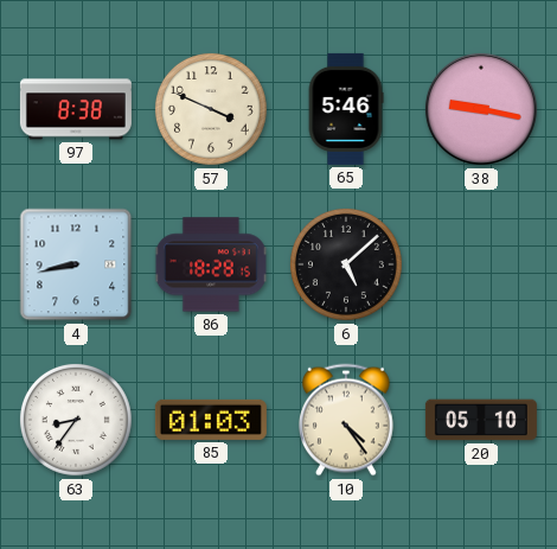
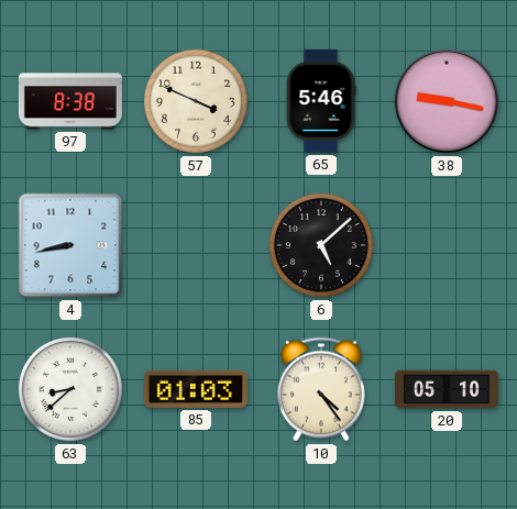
86: 18:28 -> none
63: 8:36 -> 8:38
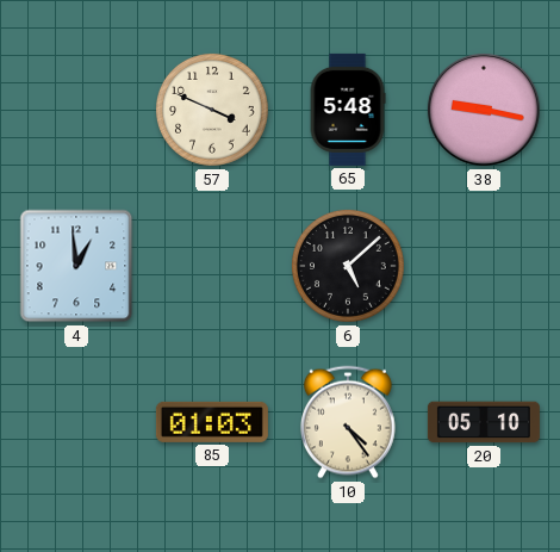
97: 8:38 -> none
65: 5:46 -> 5:48
4: 8:43 -> 12:59
63: 8:38 -> none
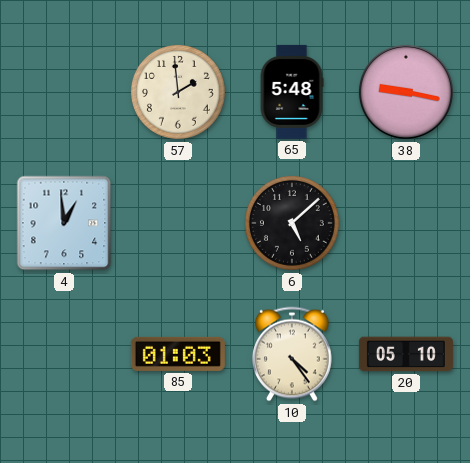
57: 3:49 -> 1:59
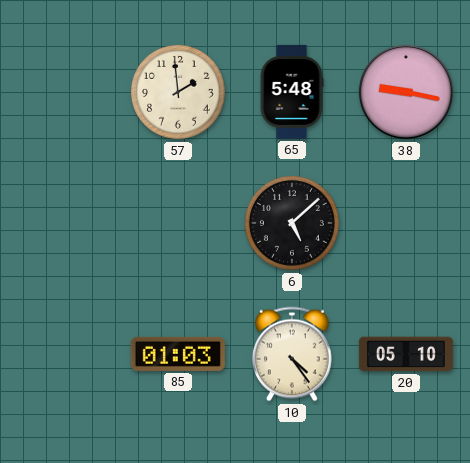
4: 12:59 -> none
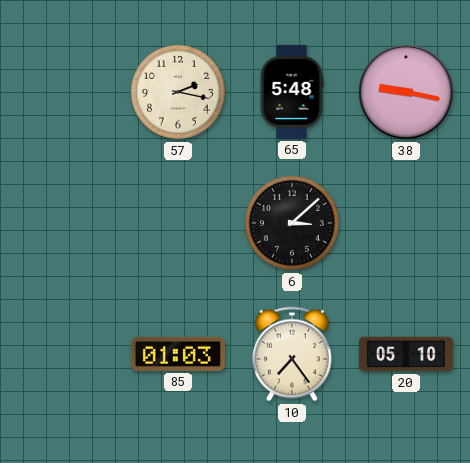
57: 1:59 -> 2:17
6: 5:08 -> 3:08
10: 4:24 -> 7:24
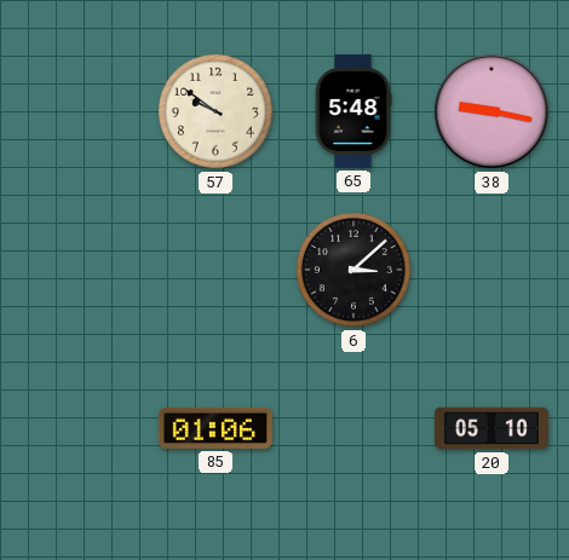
57: 2:17 -> 9:51
85: 01:03 -> 01:06
10: 7:24 -> none
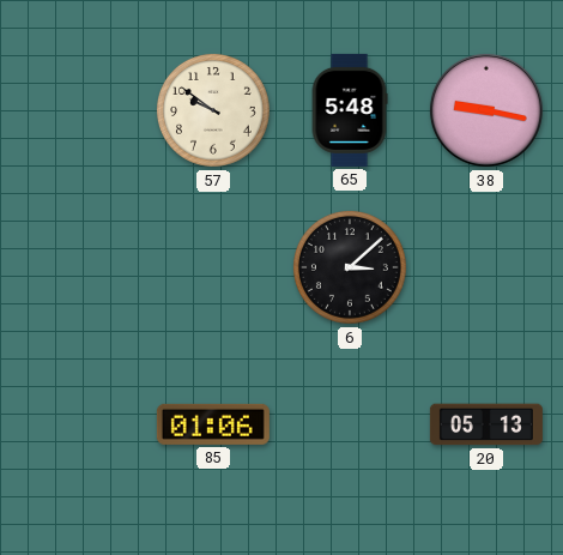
20: 05:10 -> 05:13
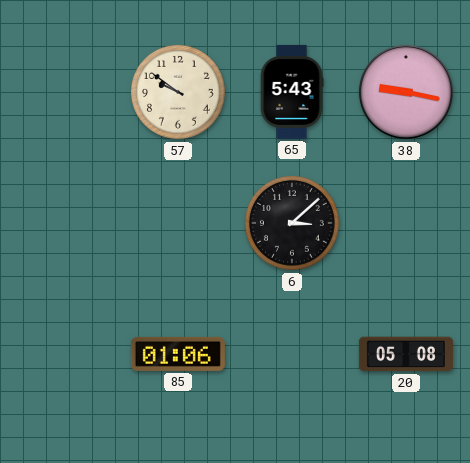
65: 5:48 -> 5:43
20: 05:13 -> 05:08
